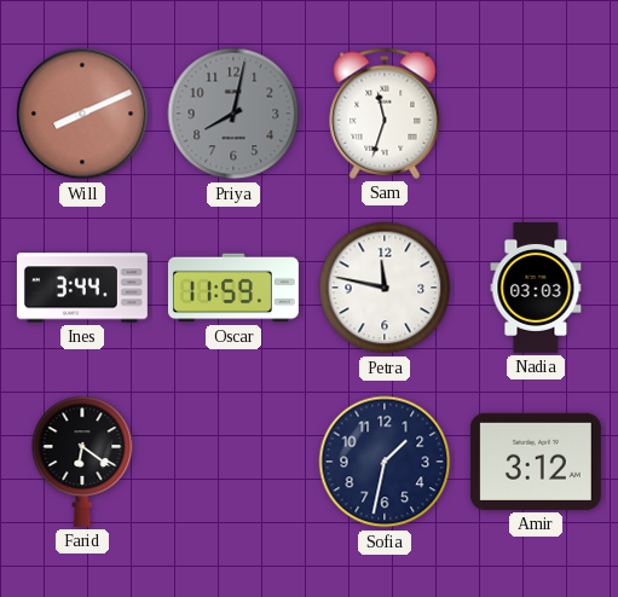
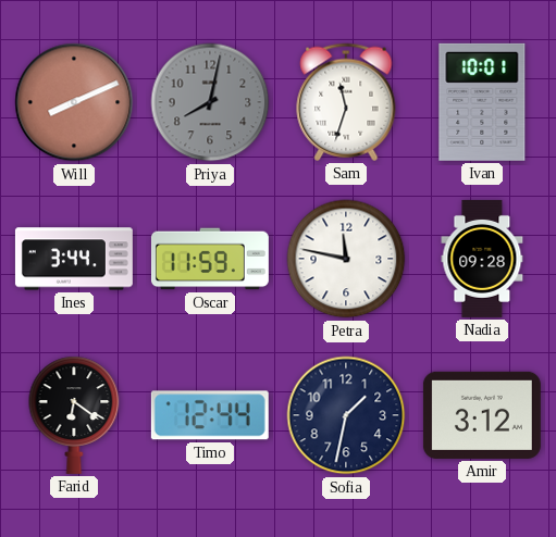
Ivan: none -> 10:01
Nadia: 03:03 -> 09:28
Timo: none -> 12:44
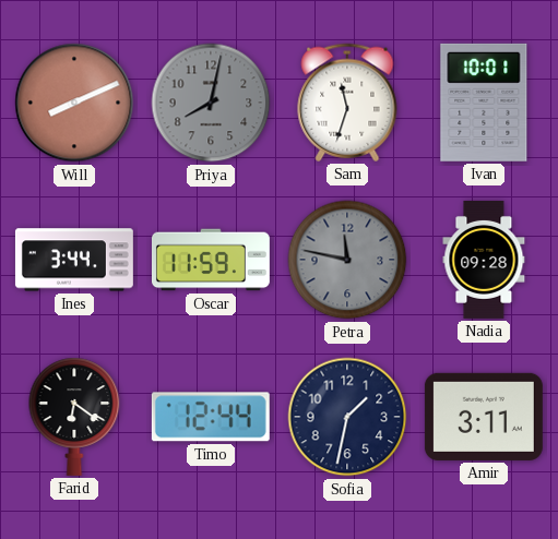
Petra dial: white -> grey
Amir: 3:12 -> 3:11
